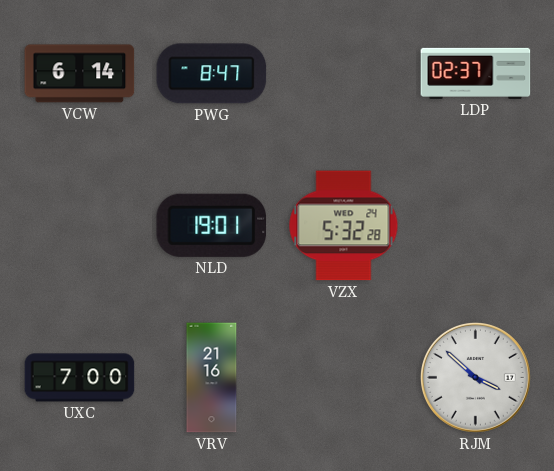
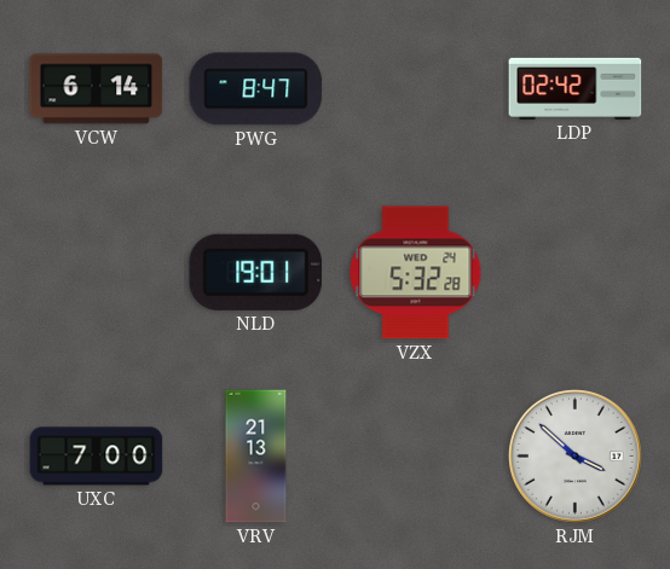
LDP: 02:37 -> 02:42
VRV: 21:16 -> 21:13
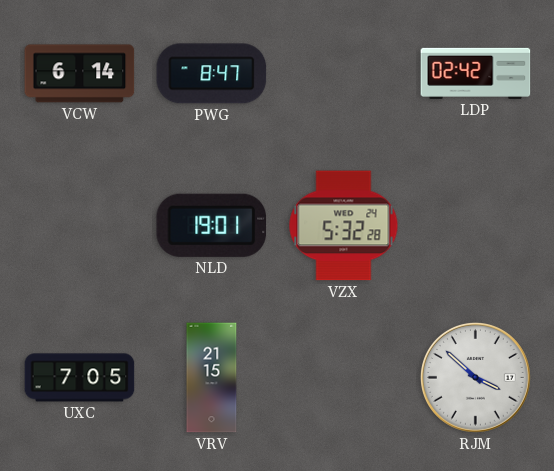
UXC: 7:00 -> 7:05
VRV: 21:13 -> 21:15
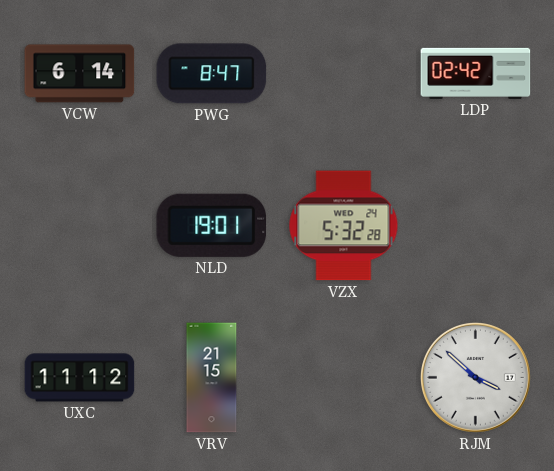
UXC: 7:05 -> 11:12
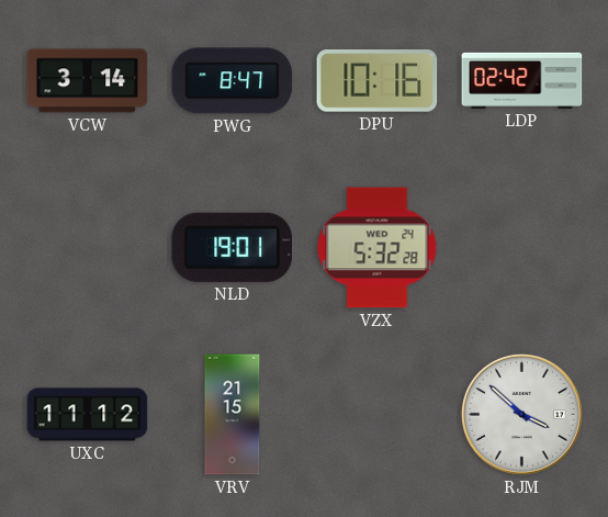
VCW: 6:14 -> 3:14
DPU: none -> 10:16
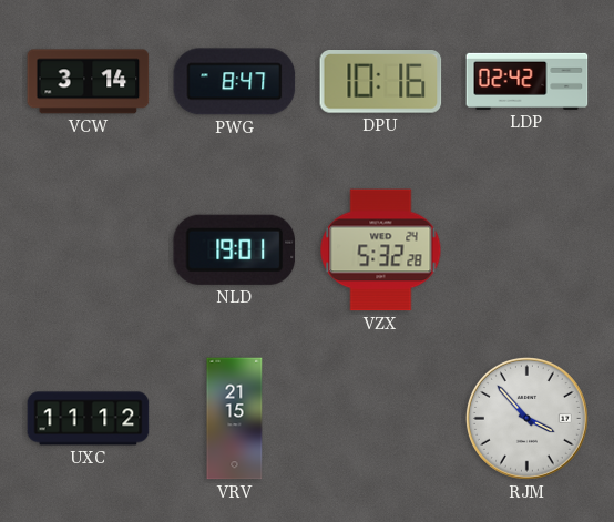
RJM: 3:52 -> 3:53
